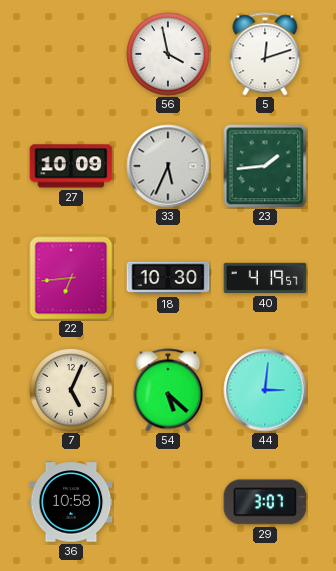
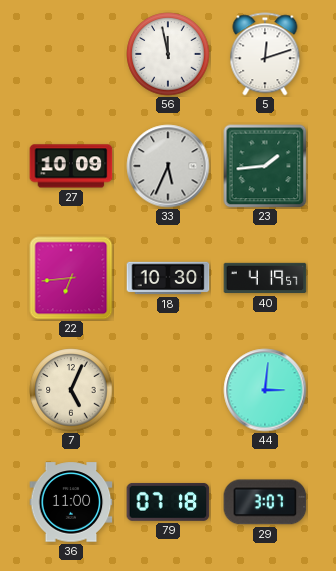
56: 3:58 -> 11:58
54: 5:22 -> none
36: 10:58 -> 11:00
79: none -> 07:18
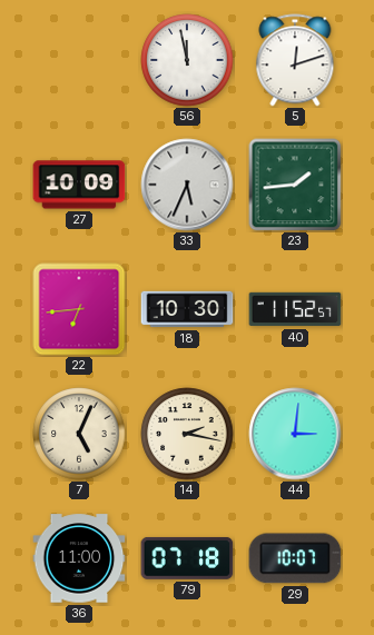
40: 4:19 -> 11:52
14: none -> 2:17
29: 3:07 -> 10:07
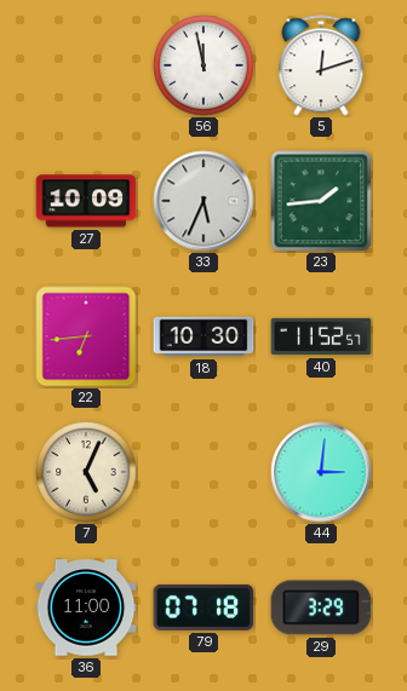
14: 2:17 -> none
29: 10:07 -> 3:29
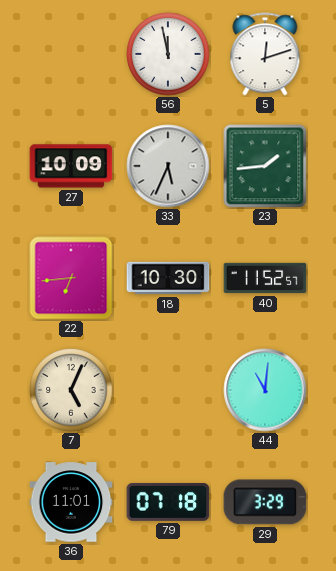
44: 3:01 -> 11:01
36: 11:00 -> 11:01
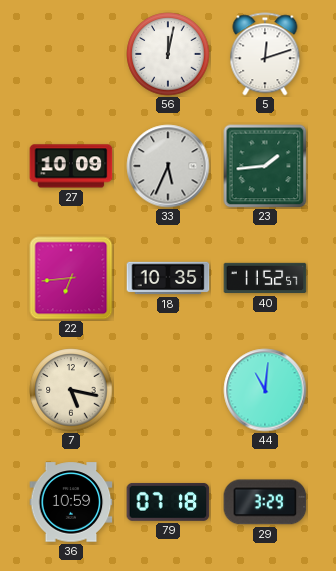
56: 11:58 -> 12:02
18: 10:30 -> 10:35
7: 5:04 -> 5:17
36: 11:01 -> 10:59
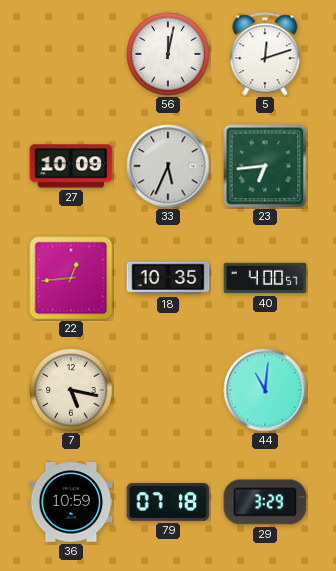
23: 1:44 -> 6:44
22: 6:44 -> 12:44
40: 11:52 -> 4:00
